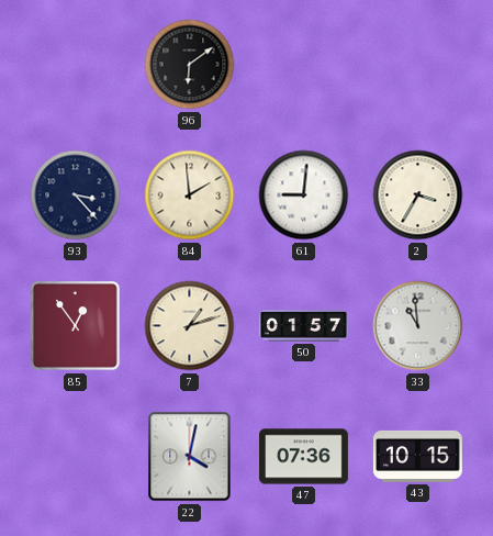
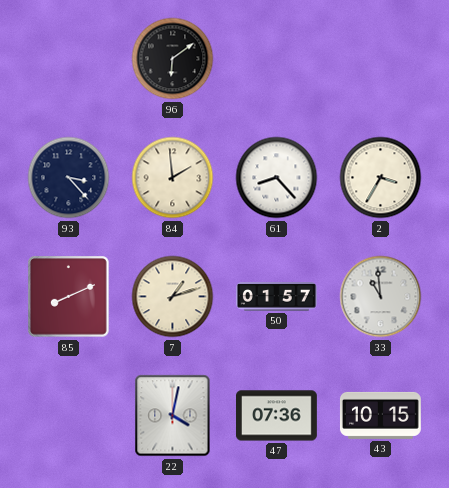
61: 9:01 -> 8:23
85: 12:54 -> 8:11
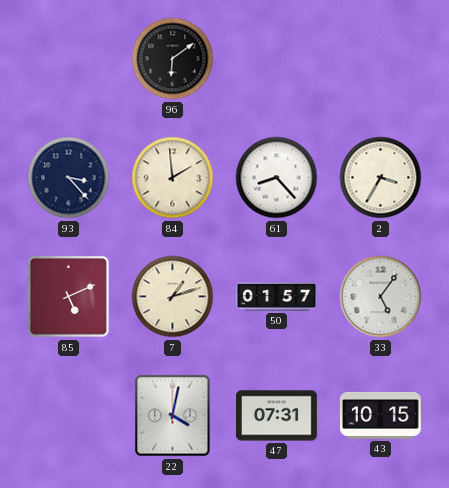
85: 8:11 -> 5:11
33: 10:59 -> 5:06
47: 07:36 -> 07:31
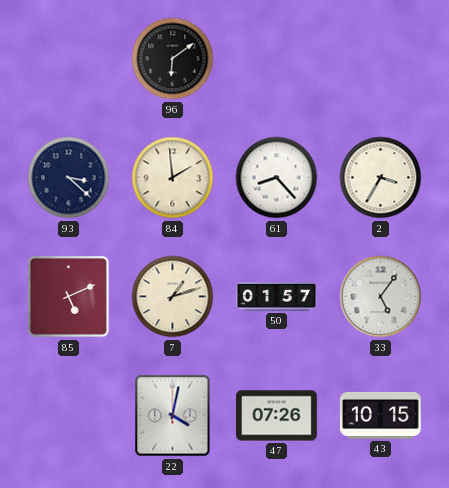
93: 3:23 -> 3:22
47: 07:31 -> 07:26
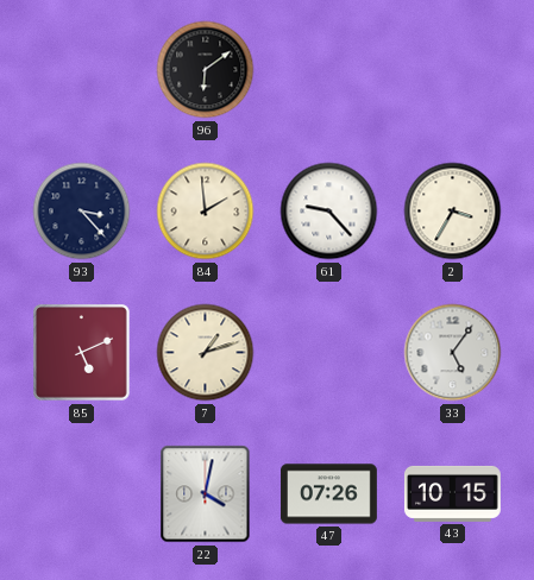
93: 3:22 -> 3:23
61: 8:23 -> 9:23
50: 01:57 -> none
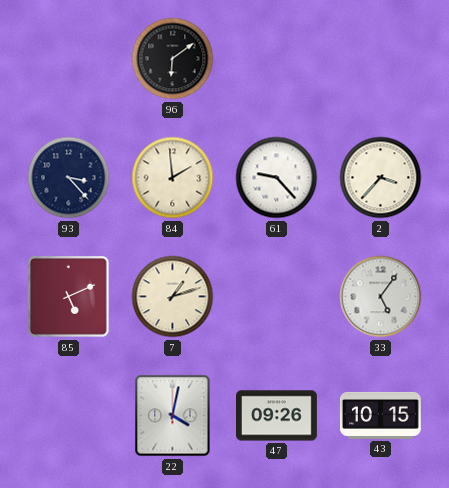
2: 3:35 -> 3:37
47: 07:26 -> 09:26
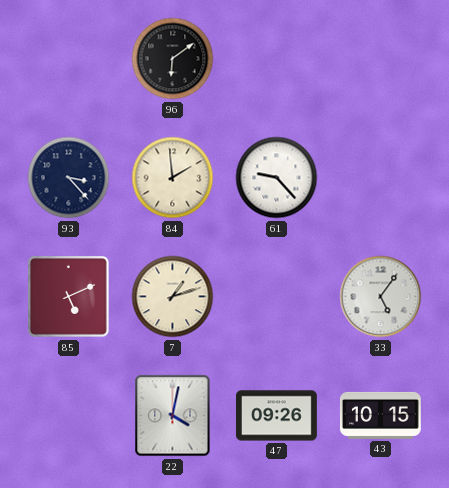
2: 3:37 -> none
